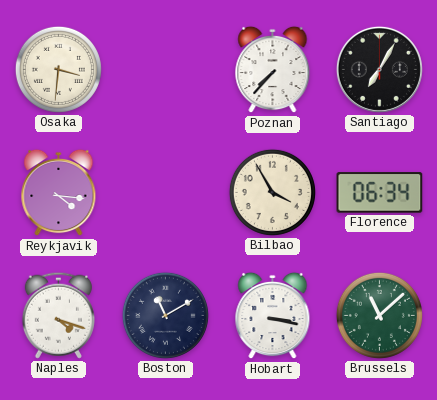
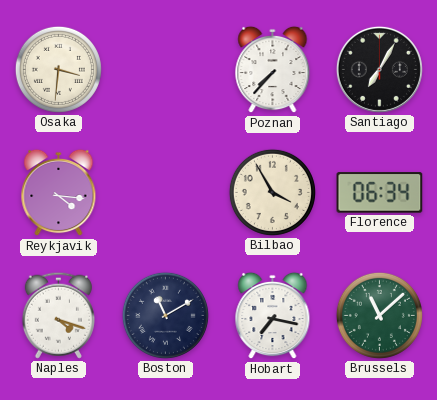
Hobart: 3:17 -> 7:17
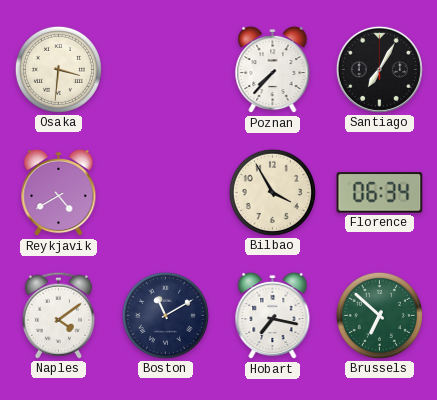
Reykjavik: 4:16 -> 4:40
Naples: 4:18 -> 4:09
Brussels: 11:08 -> 6:52
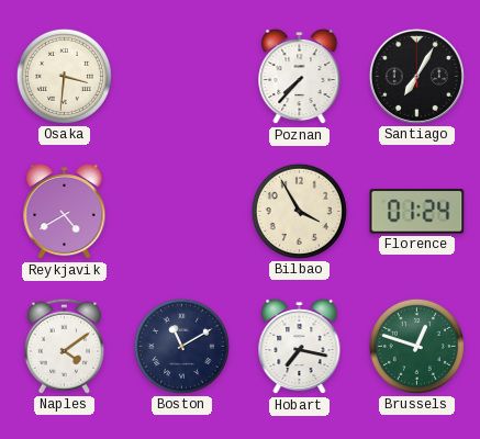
Florence: 06:34 -> 01:24
Brussels: 6:52 -> 12:48
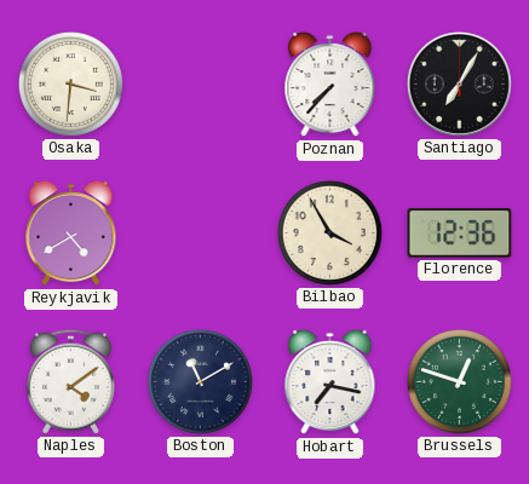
Florence: 01:24 -> 12:36
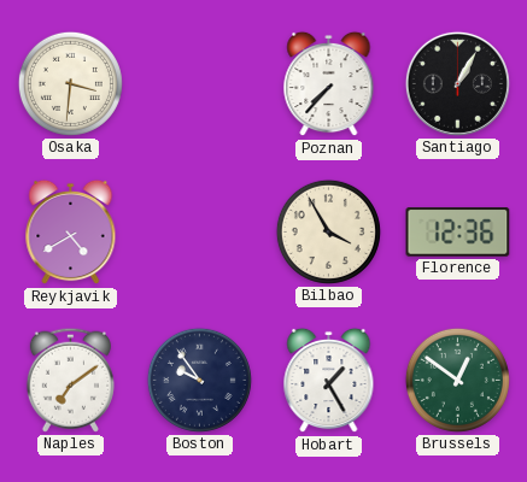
Santiago: 7:05 -> 1:05
Naples: 4:09 -> 7:09
Boston: 11:10 -> 9:54
Hobart: 7:17 -> 1:25
Brussels: 12:48 -> 12:51
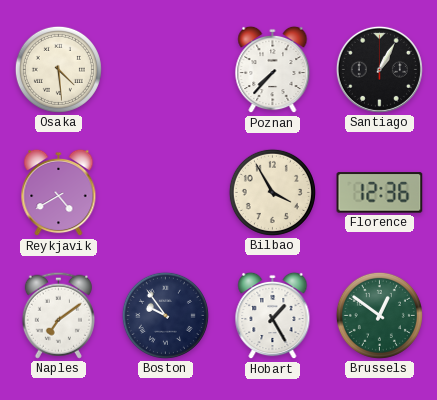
Osaka: 3:31 -> 4:29
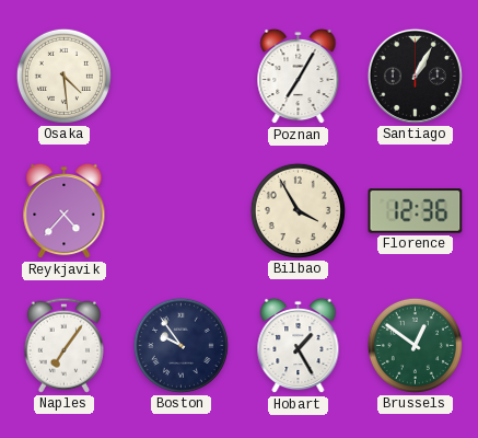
Poznan: 7:37 -> 7:05
Reykjavik: 4:40 -> 4:37
Naples: 7:09 -> 7:06
